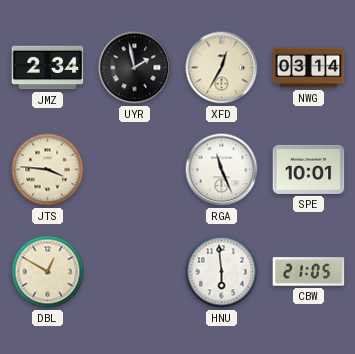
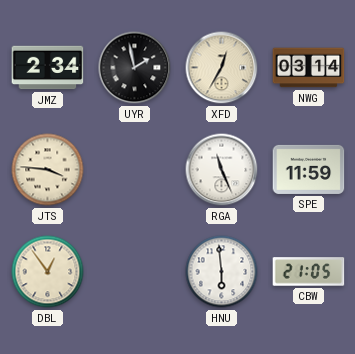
SPE: 10:01 -> 11:59
DBL: 12:50 -> 12:54
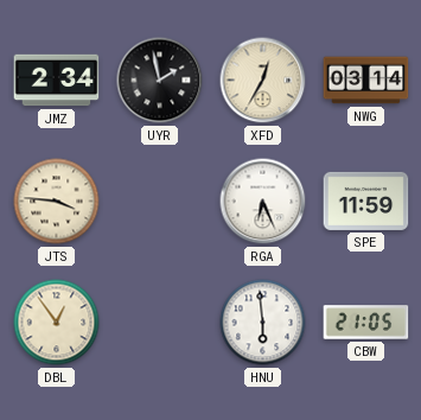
RGA: 11:26 -> 6:26
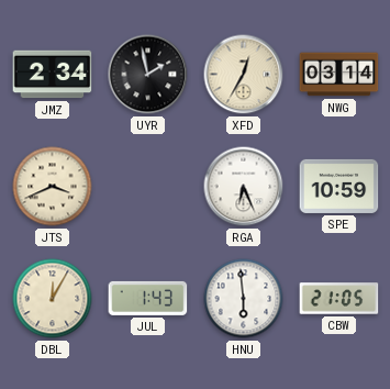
JTS: 3:46 -> 3:41
SPE: 11:59 -> 10:59
DBL: 12:54 -> 12:05
JUL: none -> 1:43
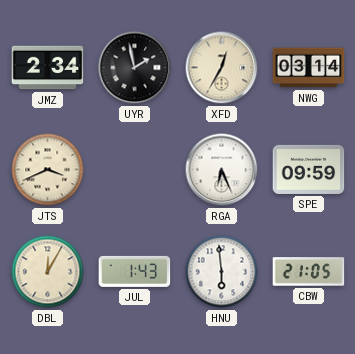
SPE: 10:59 -> 09:59
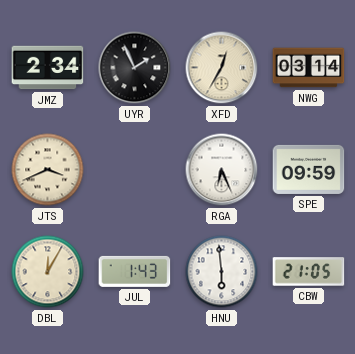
UYR: 1:58 -> 1:56
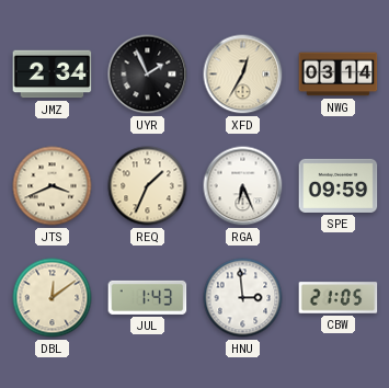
REQ: none -> 1:34
DBL: 12:05 -> 12:09
HNU: 5:59 -> 2:59
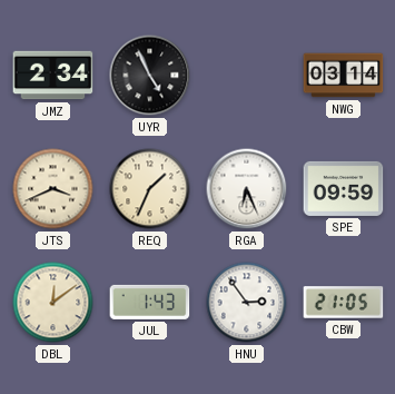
UYR: 1:56 -> 4:56
XFD: 12:35 -> none
HNU: 2:59 -> 2:54
